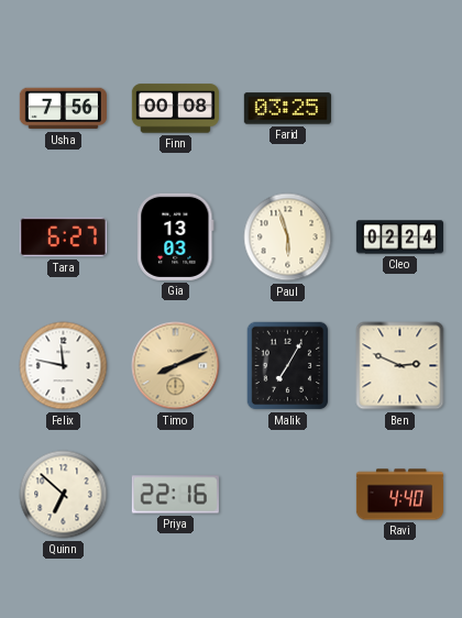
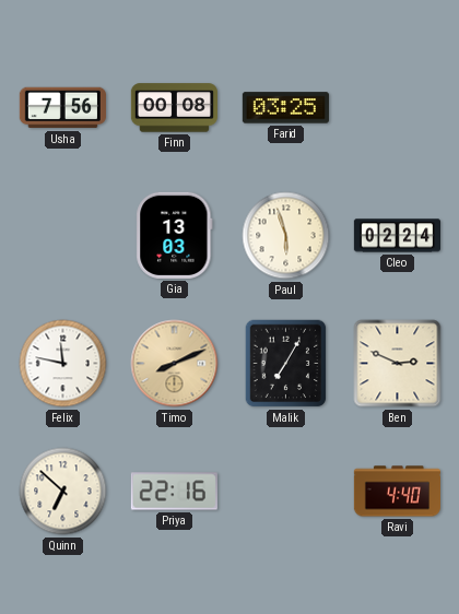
Tara: 6:27 -> none
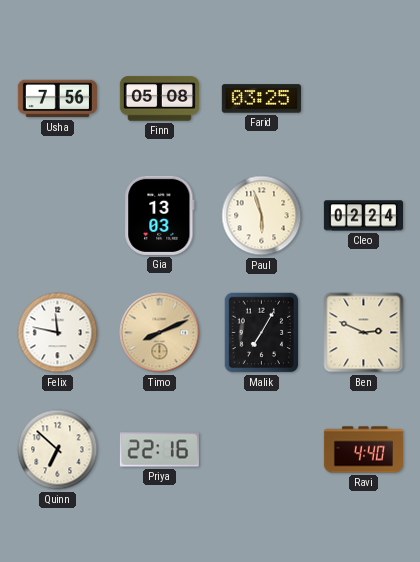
Finn: 00:08 -> 05:08
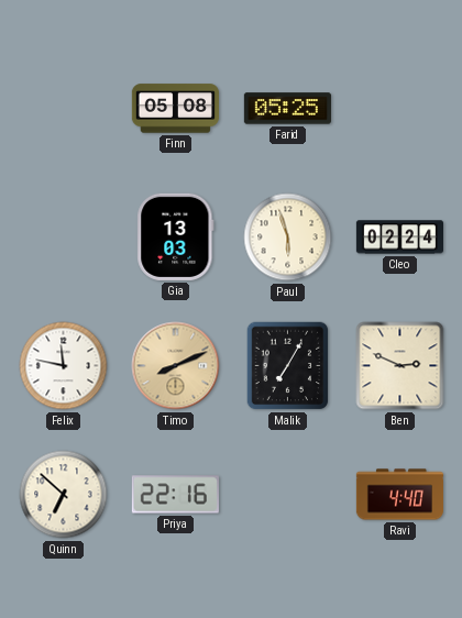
Usha: 7:56 -> none
Farid: 03:25 -> 05:25
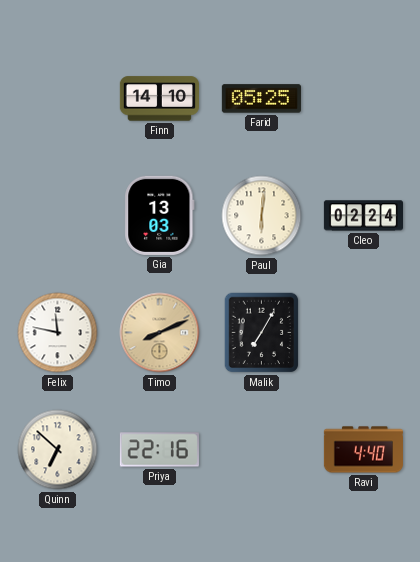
Finn: 05:08 -> 14:10
Paul: 5:57 -> 6:01
Ben: 2:49 -> none
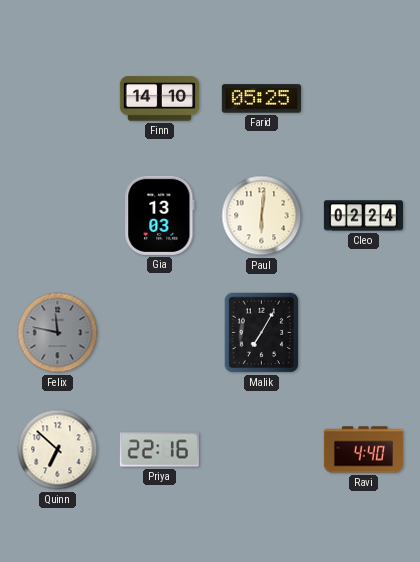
Felix dial: white -> grey
Timo: 8:11 -> none
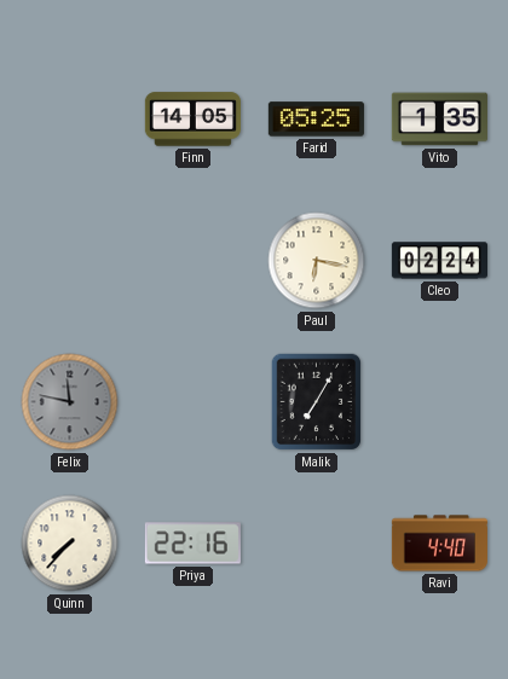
Finn: 14:10 -> 14:05
Vito: none -> 1:35
Gia: 13:03 -> none
Paul: 6:01 -> 6:17
Quinn: 6:52 -> 7:37
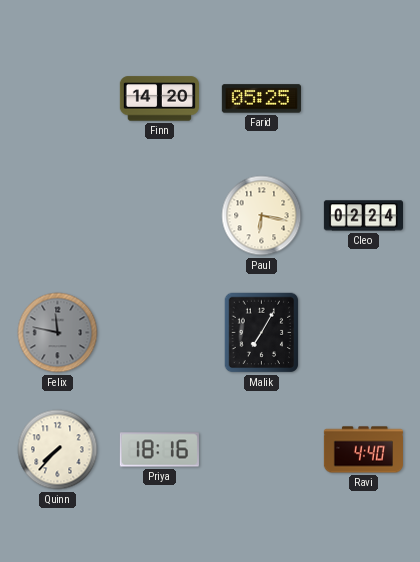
Finn: 14:05 -> 14:20
Vito: 1:35 -> none
Priya: 22:16 -> 18:16
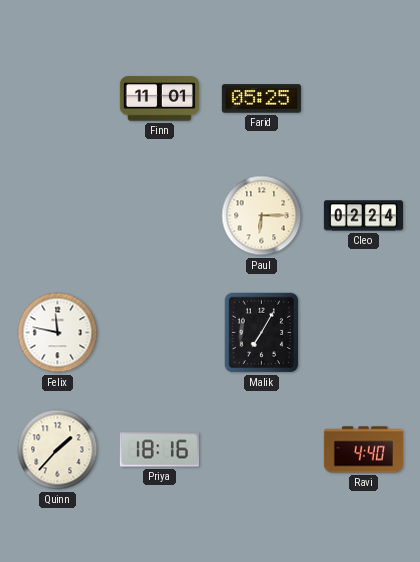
Finn: 14:20 -> 11:01
Paul: 6:17 -> 6:15
Felix dial: grey -> white
Quinn: 7:37 -> 1:37
